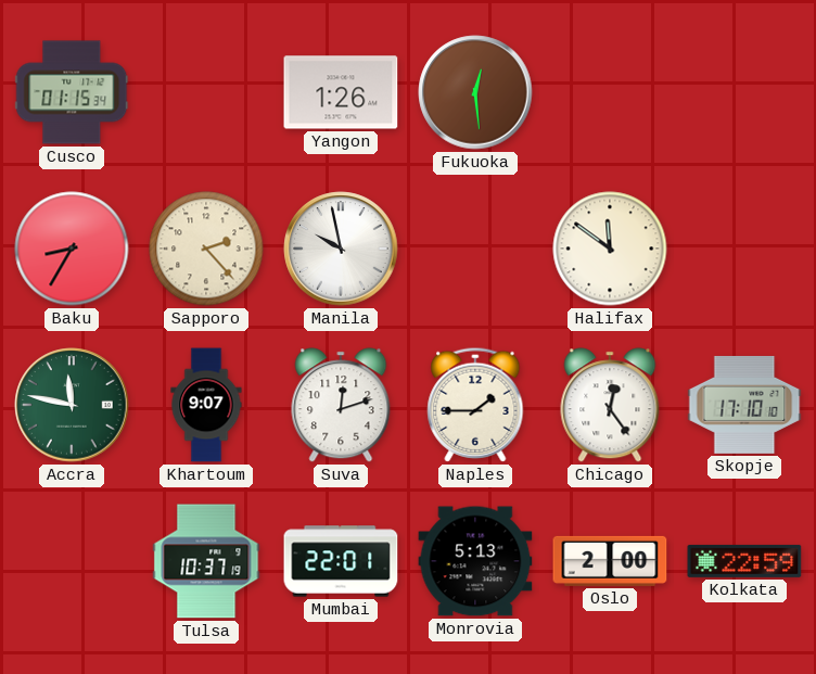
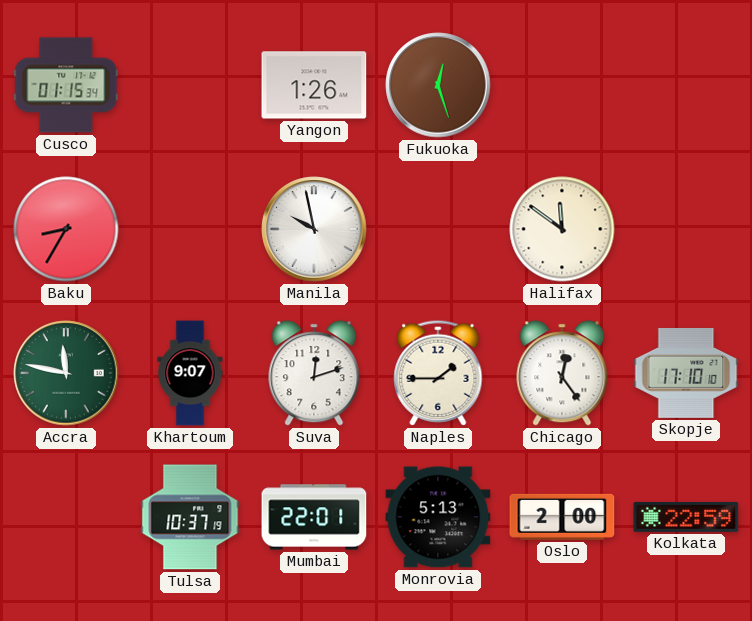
Fukuoka: 12:29 -> 12:27
Sapporo: 2:23 -> none
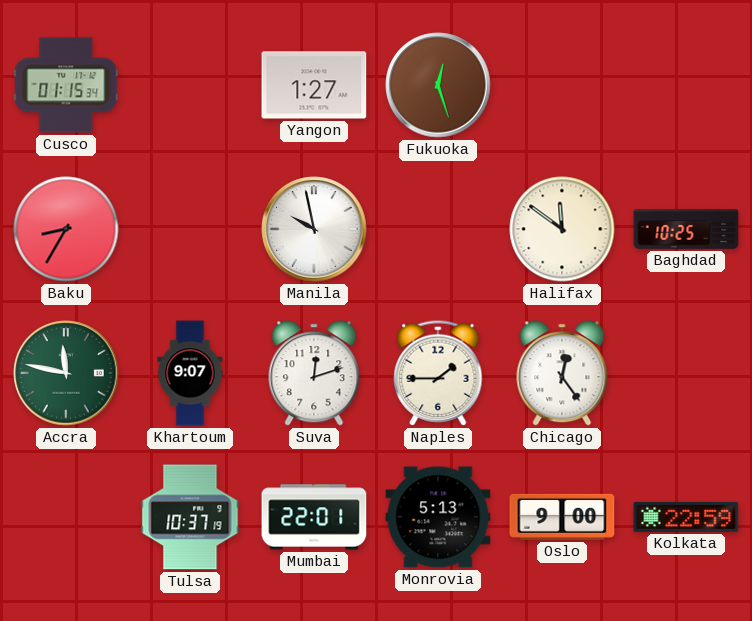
Yangon: 1:26 -> 1:27
Baghdad: none -> 10:25
Skopje: 17:10 -> none
Oslo: 2:00 -> 9:00
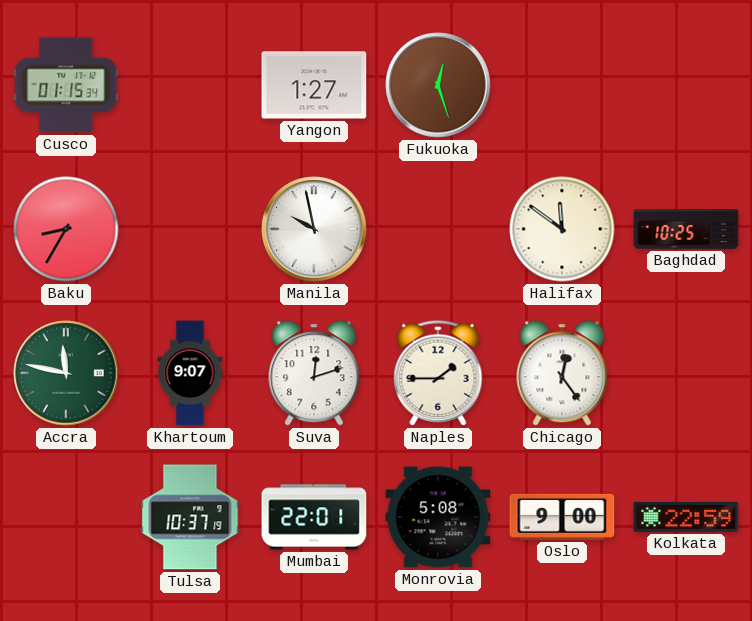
Monrovia: 5:13 -> 5:08
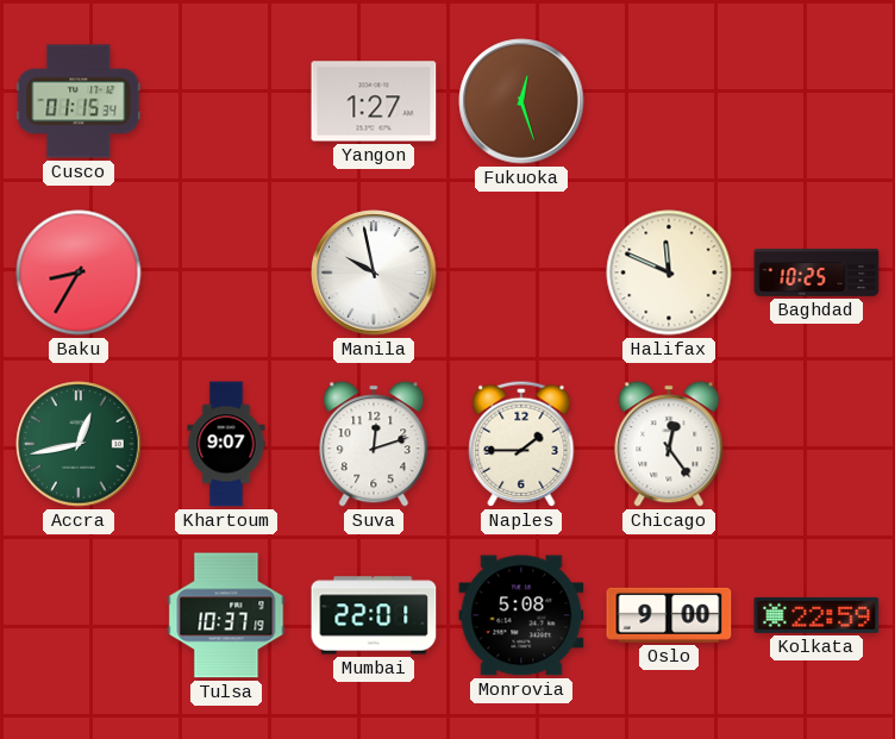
Halifax: 11:51 -> 11:49
Accra: 11:47 -> 12:43
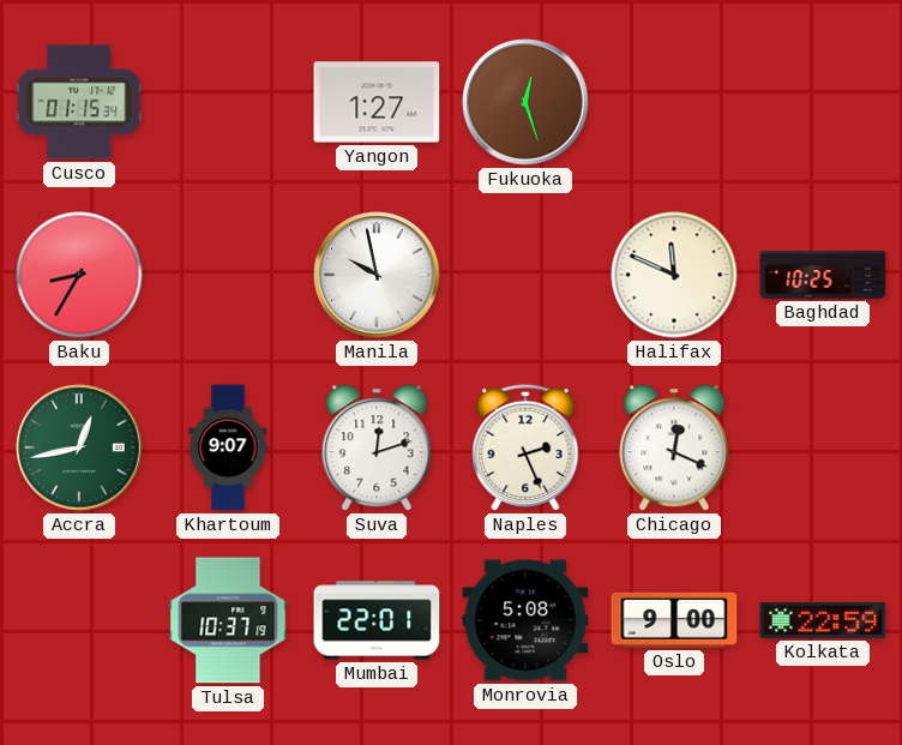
Naples: 1:45 -> 2:26
Chicago: 12:24 -> 12:19
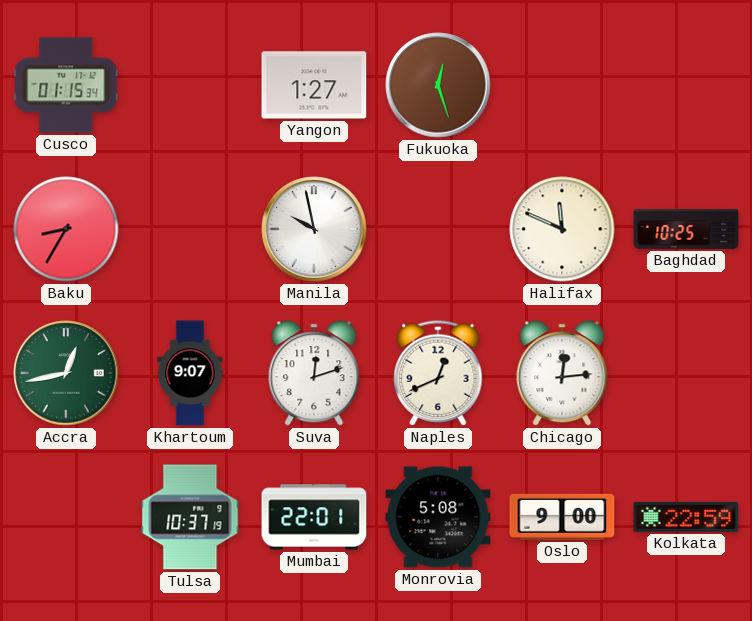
Naples: 2:26 -> 12:41
Chicago: 12:19 -> 12:14
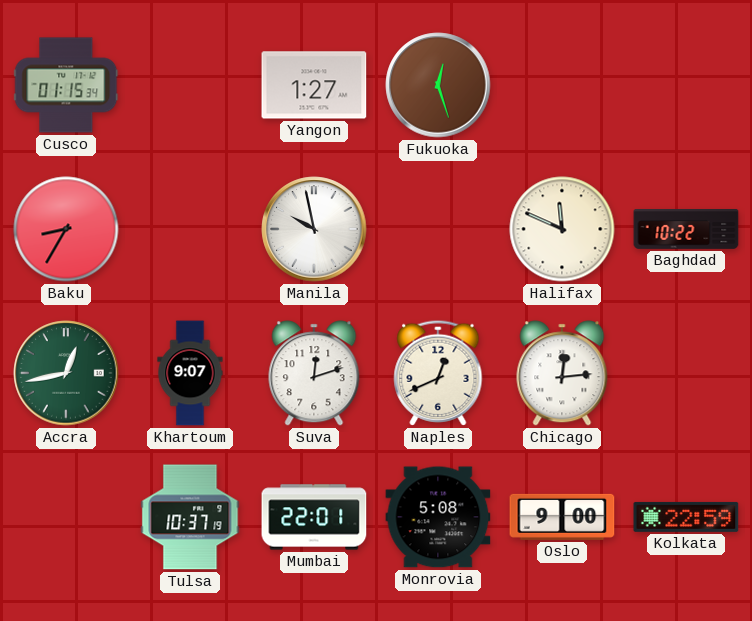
Baghdad: 10:25 -> 10:22
